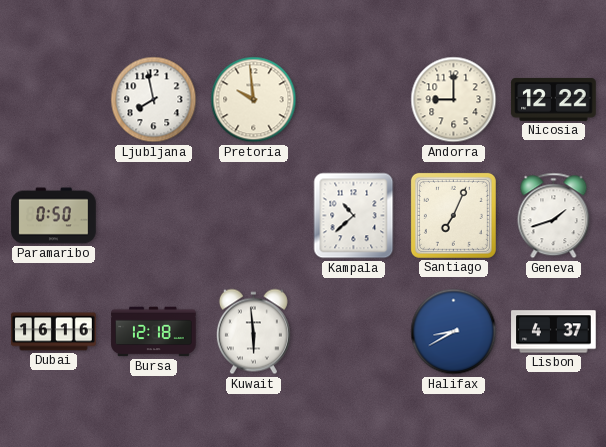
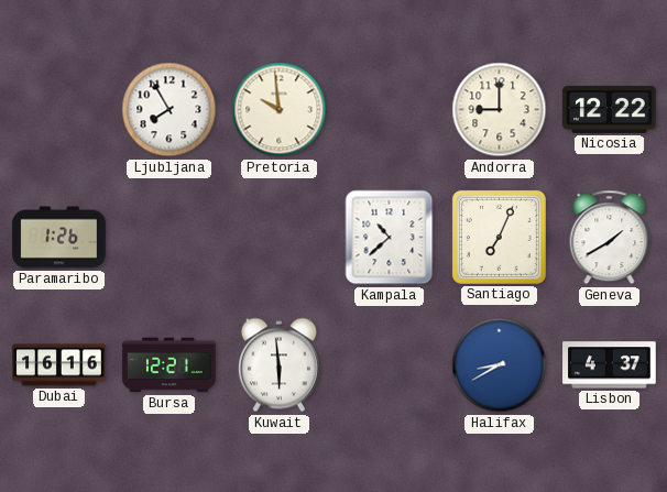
Ljubljana: 7:58 -> 7:55
Paramaribo: 0:50 -> 1:26
Geneva: 1:42 -> 1:40
Bursa: 12:18 -> 12:21
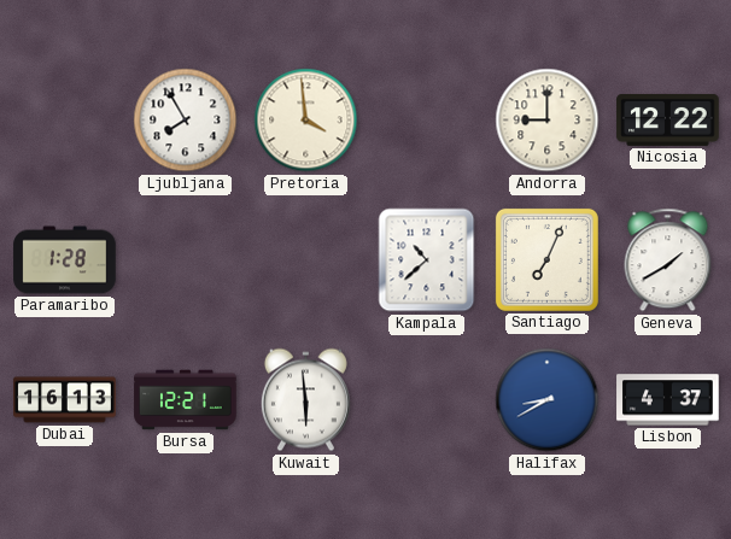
Pretoria: 9:59 -> 3:59
Paramaribo: 1:26 -> 1:28
Dubai: 16:16 -> 16:13
